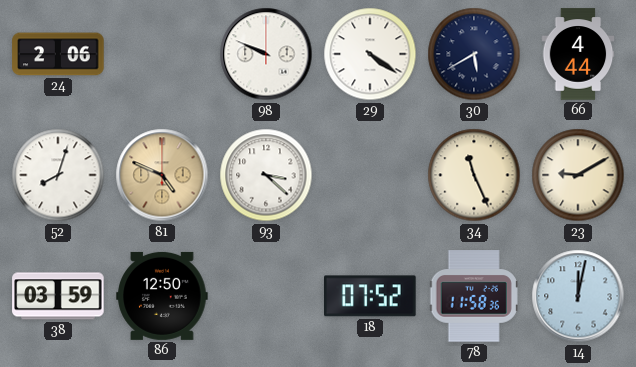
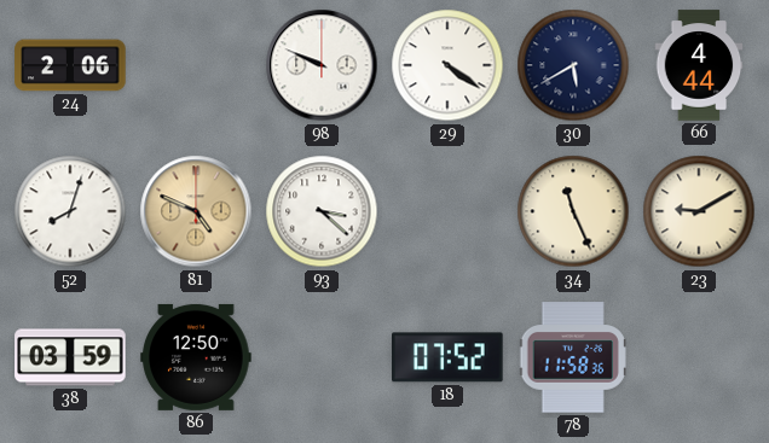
14: 12:02 -> none
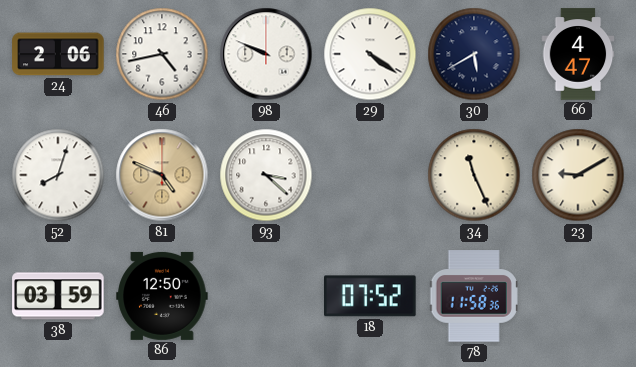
46: none -> 4:43
66: 4:44 -> 4:47
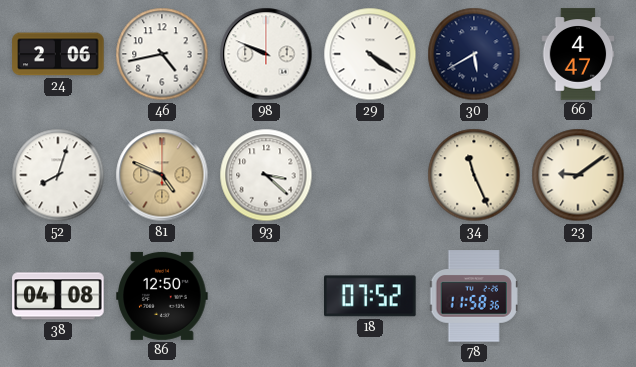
23: 9:10 -> 9:09
38: 03:59 -> 04:08
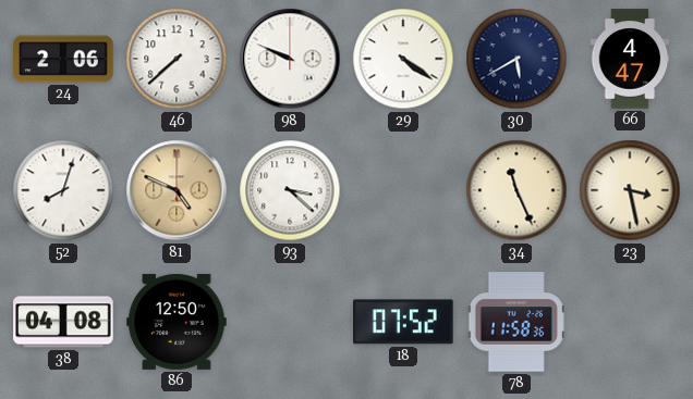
46: 4:43 -> 7:38
23: 9:09 -> 3:28
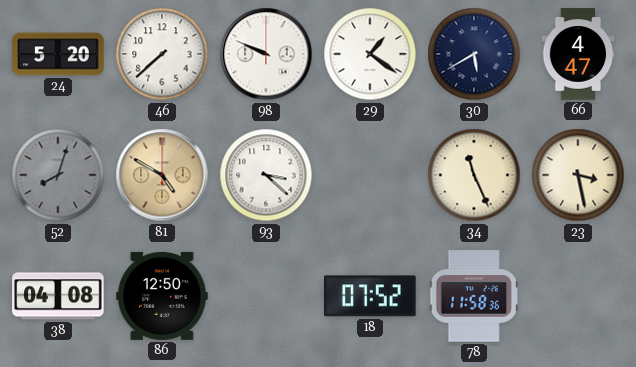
24: 2:06 -> 5:20
29: 4:21 -> 1:21
52 dial: white -> grey
81: 4:49 -> 4:50
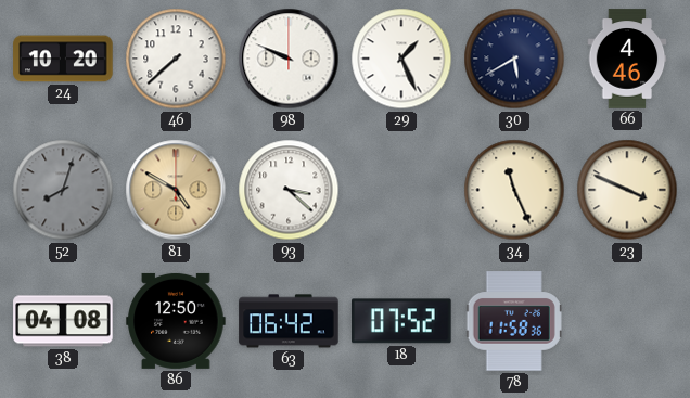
24: 5:20 -> 10:20
29: 1:21 -> 1:26
66: 4:47 -> 4:46
23: 3:28 -> 3:49
63: none -> 06:42
